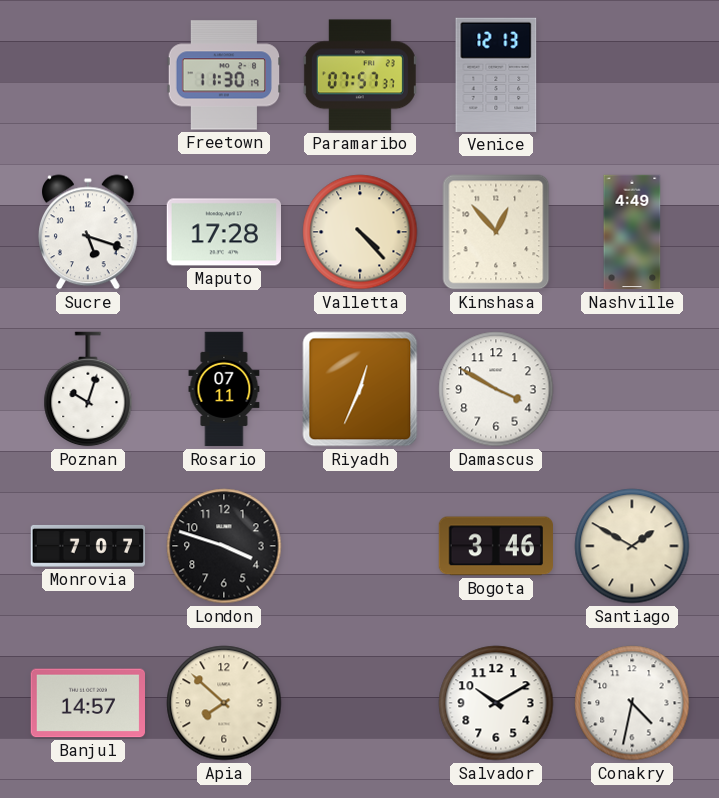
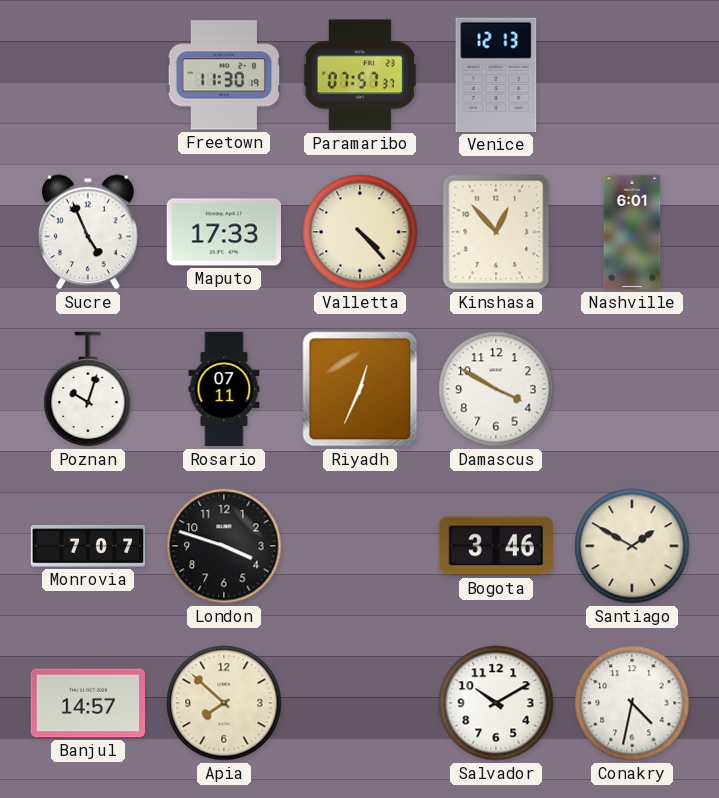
Sucre: 5:18 -> 4:56
Maputo: 17:28 -> 17:33
Nashville: 4:49 -> 6:01
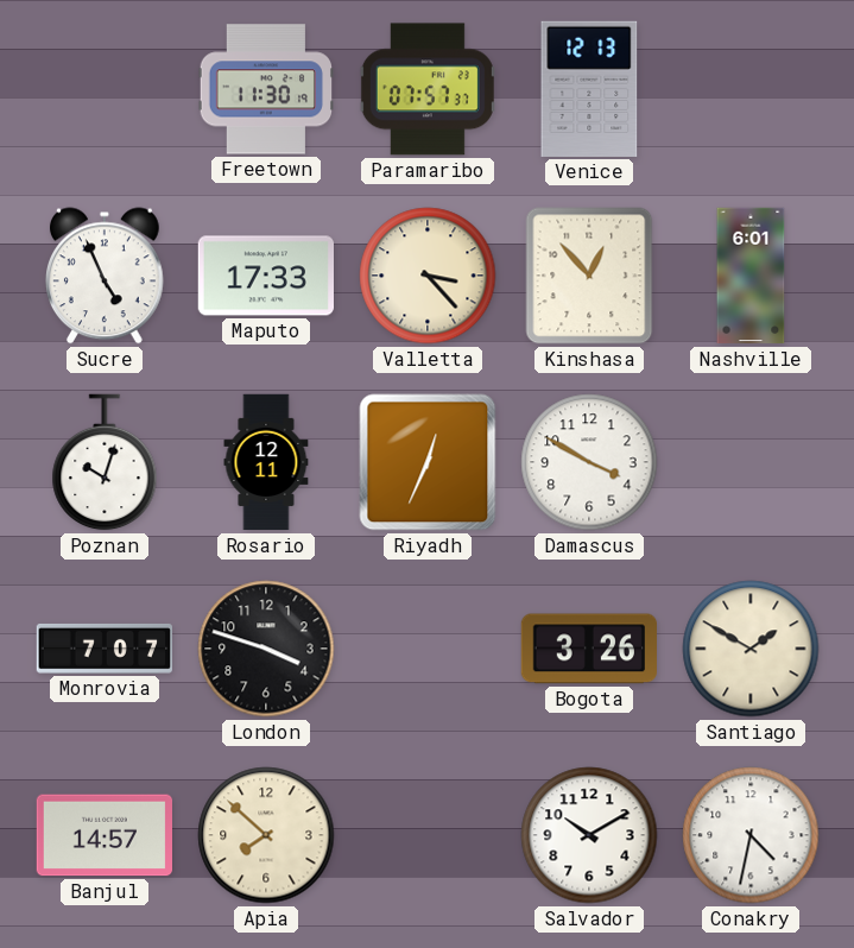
Valletta: 4:23 -> 3:23
Rosario: 07:11 -> 12:11
Bogota: 3:46 -> 3:26
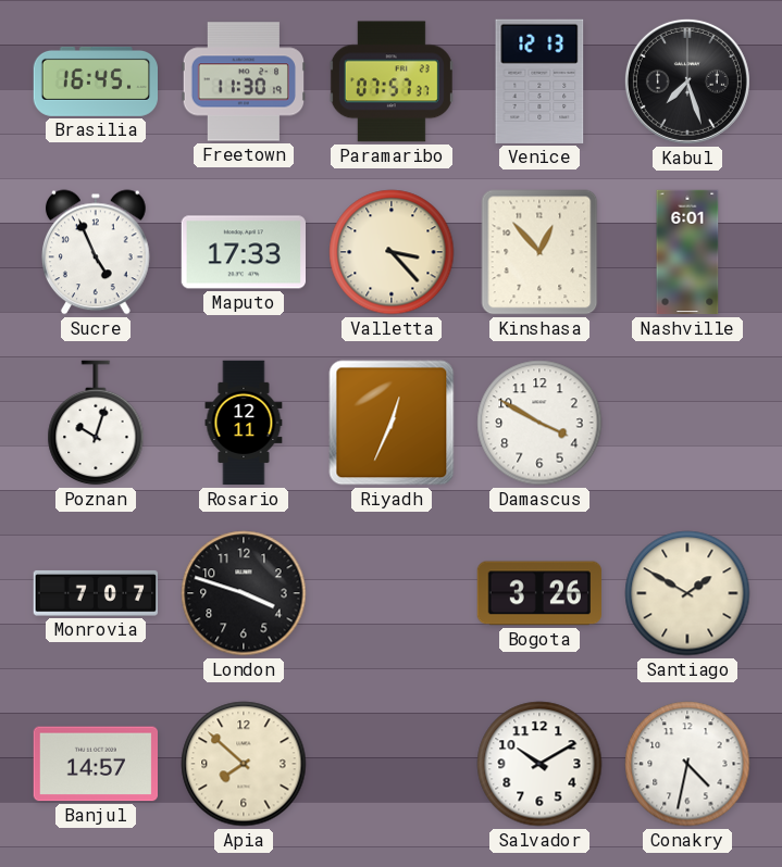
Brasilia: none -> 16:45
Kabul: none -> 7:27
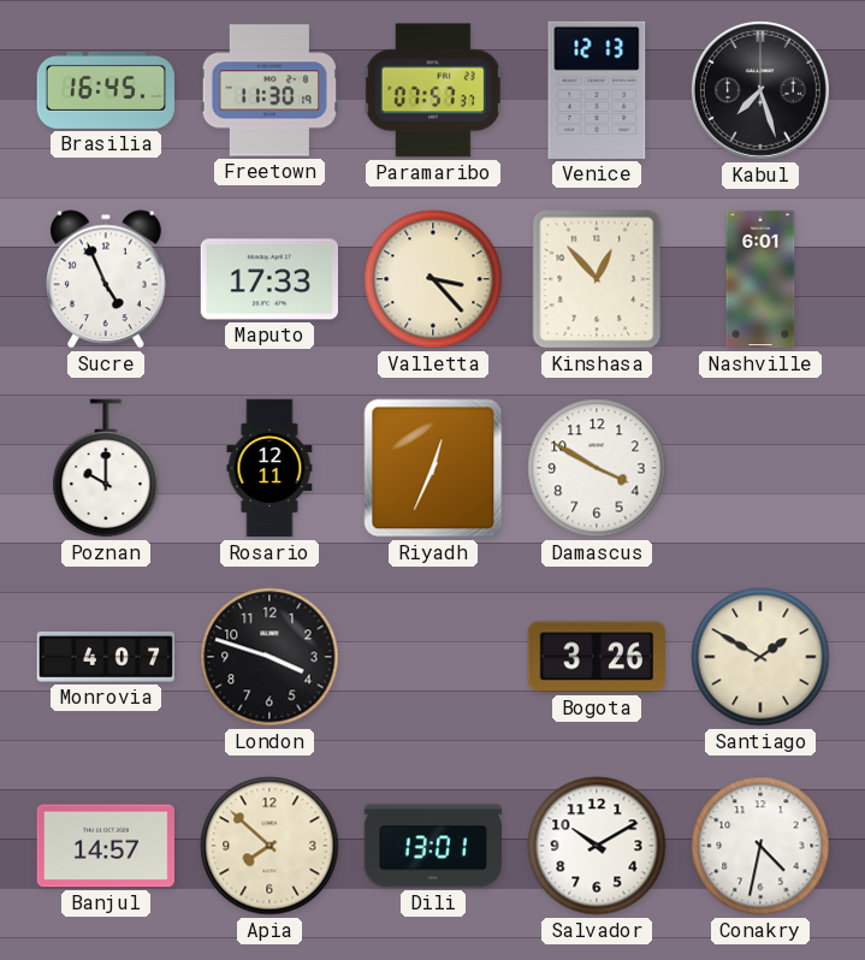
Poznan: 10:03 -> 10:00
Monrovia: 7:07 -> 4:07
Dili: none -> 13:01
